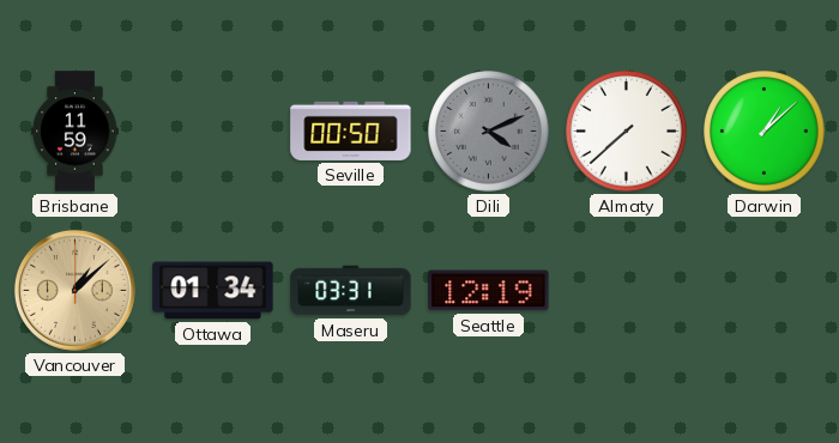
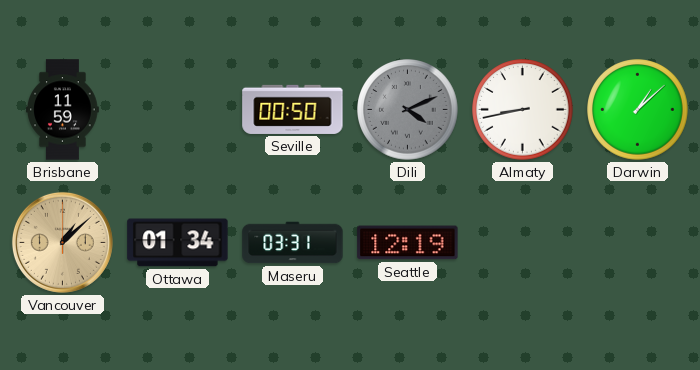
Almaty: 7:38 -> 8:43
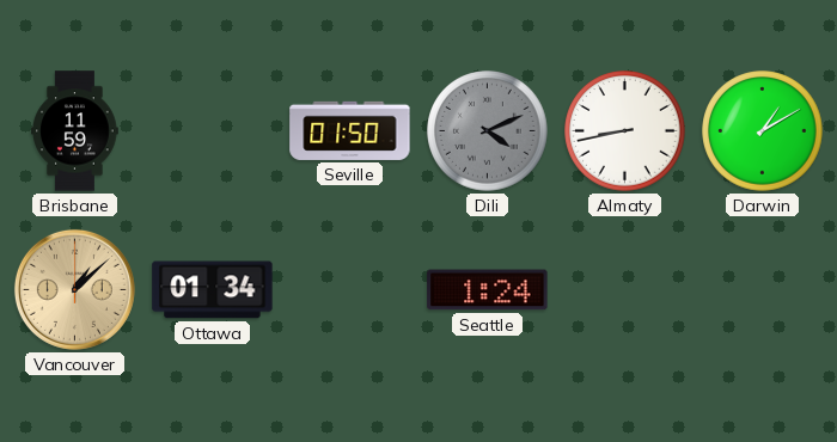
Seville: 00:50 -> 01:50
Darwin: 1:08 -> 1:10
Maseru: 03:31 -> none
Seattle: 12:19 -> 1:24
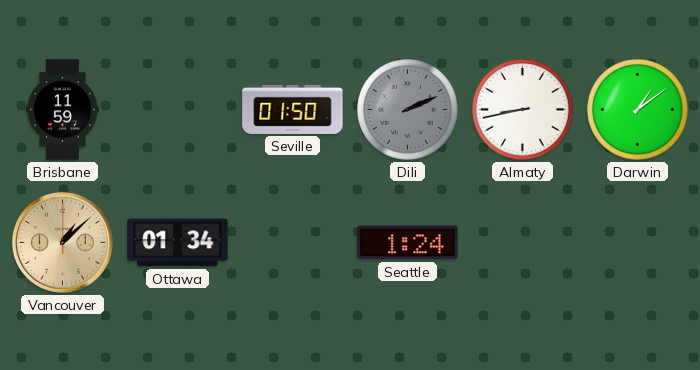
Dili: 4:11 -> 2:11
Darwin: 1:10 -> 1:09
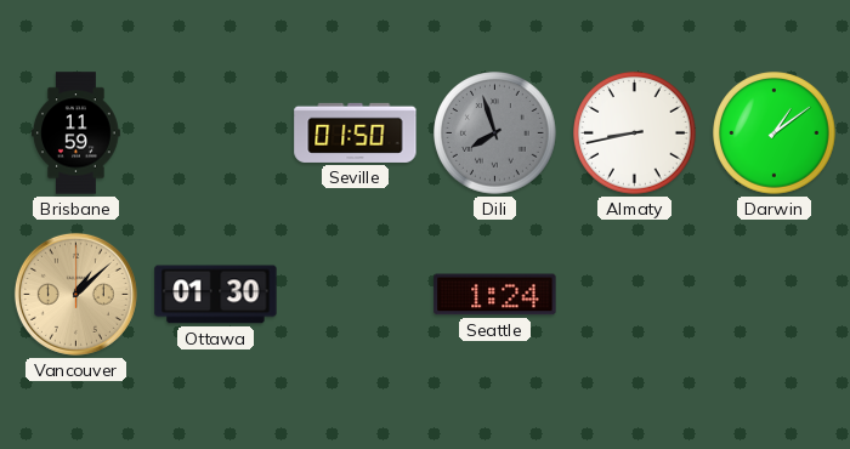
Dili: 2:11 -> 7:57
Ottawa: 01:34 -> 01:30
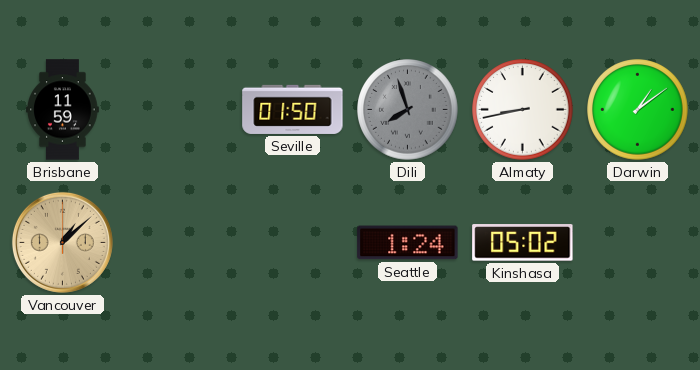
Ottawa: 01:30 -> none
Kinshasa: none -> 05:02
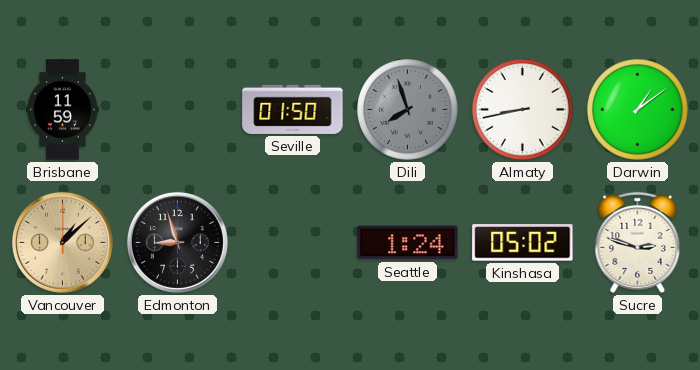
Edmonton: none -> 8:57
Sucre: none -> 2:48
